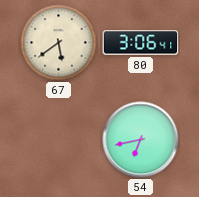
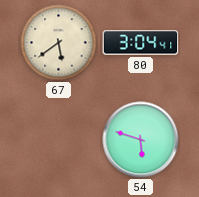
80: 3:06 -> 3:04
54: 6:43 -> 5:48
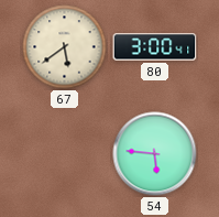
80: 3:04 -> 3:00
54: 5:48 -> 5:46
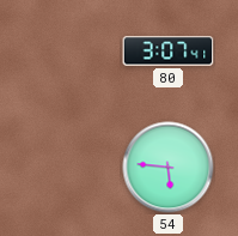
67: 5:39 -> none
80: 3:00 -> 3:07
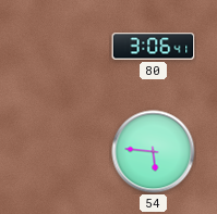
80: 3:07 -> 3:06
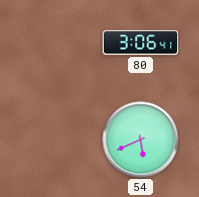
54: 5:46 -> 5:41
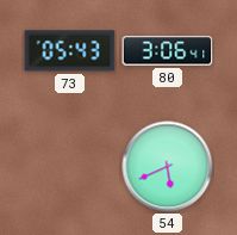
73: none -> 05:43
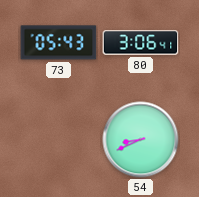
54: 5:41 -> 8:41
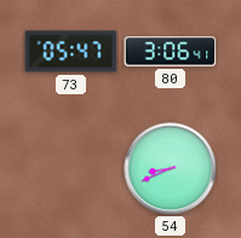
73: 05:43 -> 05:47
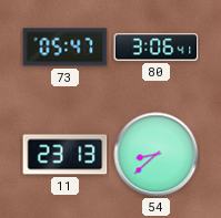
11: none -> 23:13
54: 8:41 -> 8:38
